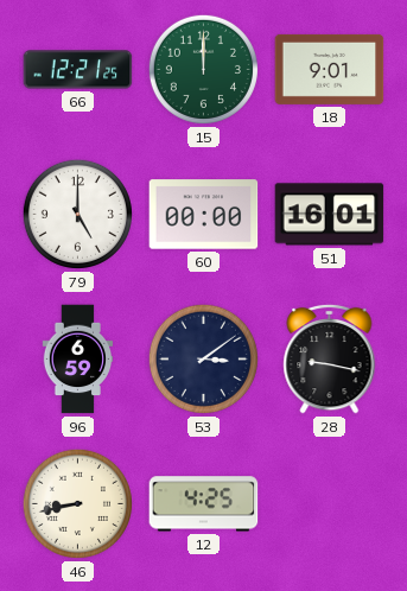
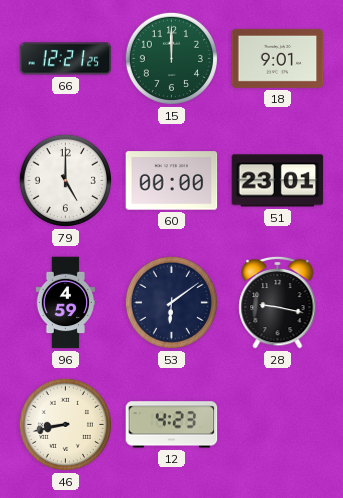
51: 16:01 -> 23:01
96: 6:59 -> 4:59
53: 3:09 -> 6:09
12: 4:25 -> 4:23
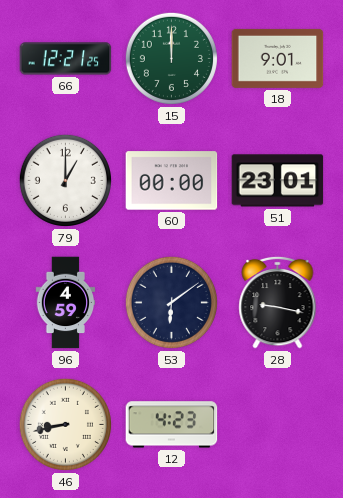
79: 5:00 -> 1:00
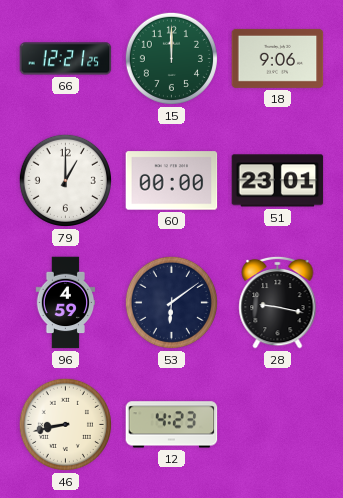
18: 9:01 -> 9:06
